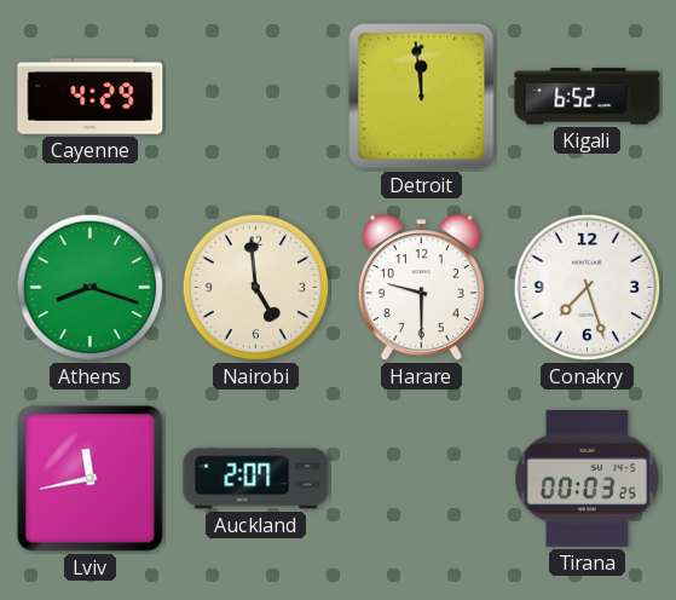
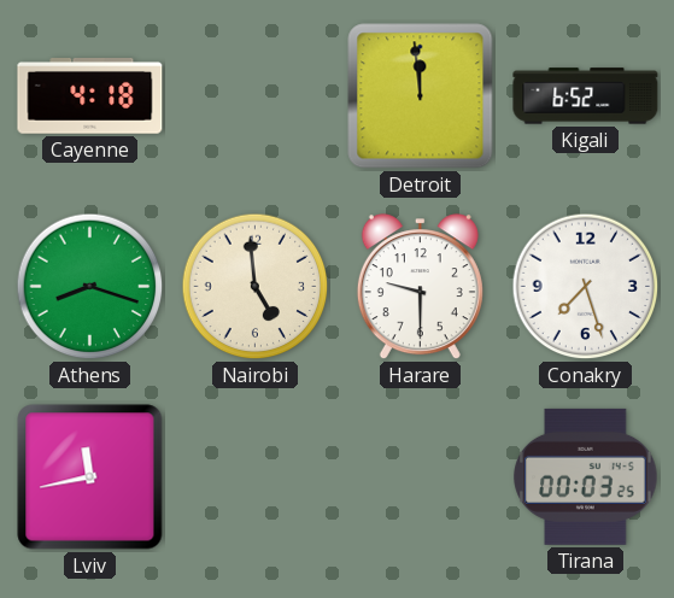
Cayenne: 4:29 -> 4:18
Auckland: 2:07 -> none
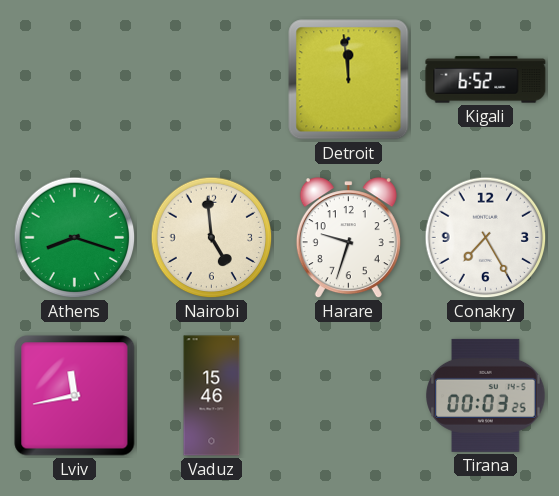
Cayenne: 4:18 -> none
Harare: 9:30 -> 9:33
Conakry: 7:27 -> 7:25
Vaduz: none -> 15:46
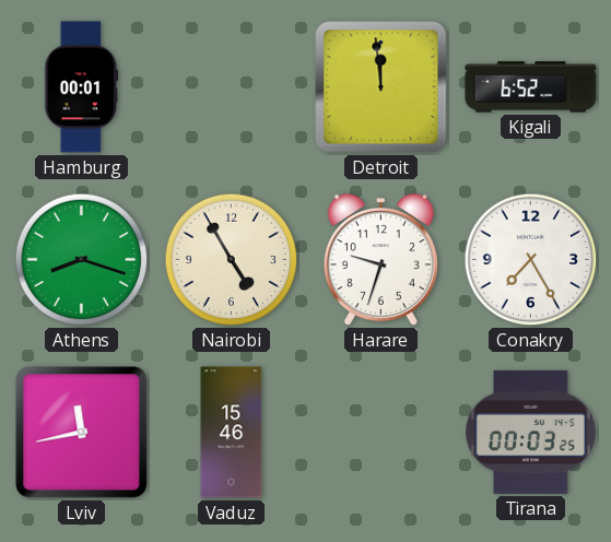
Hamburg: none -> 00:01
Nairobi: 4:59 -> 4:55
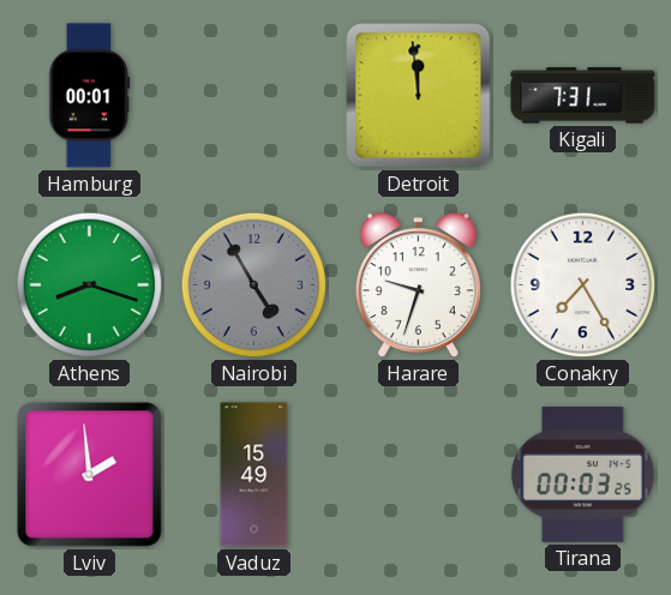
Kigali: 6:52 -> 7:31
Nairobi dial: cream -> grey
Lviv: 11:43 -> 1:59
Vaduz: 15:46 -> 15:49
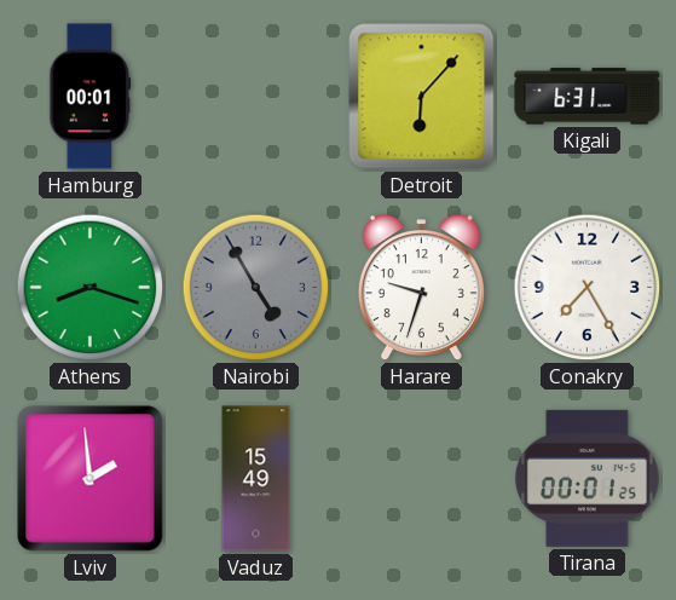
Detroit: 11:59 -> 6:07
Kigali: 7:31 -> 6:31
Tirana: 00:03 -> 00:01
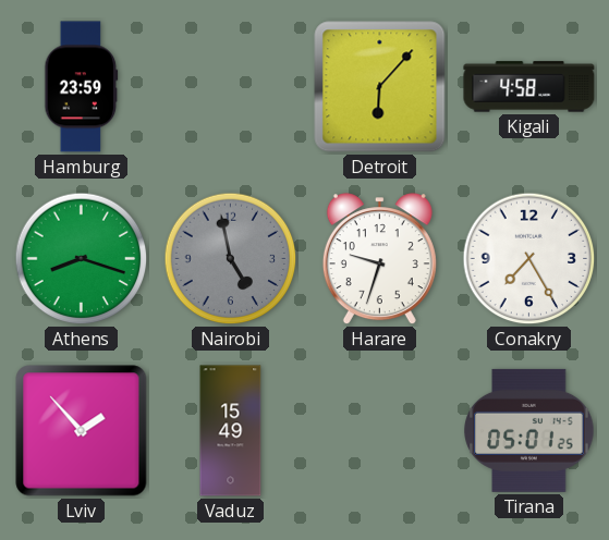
Hamburg: 00:01 -> 23:59
Kigali: 6:31 -> 4:58
Nairobi: 4:55 -> 4:58
Lviv: 1:59 -> 1:53
Tirana: 00:01 -> 05:01
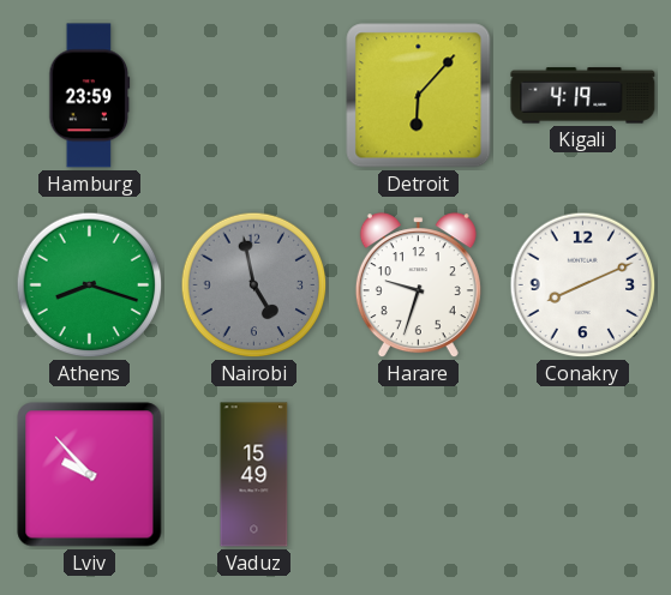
Kigali: 4:58 -> 4:19
Conakry: 7:25 -> 8:11
Lviv: 1:53 -> 9:53
Tirana: 05:01 -> none
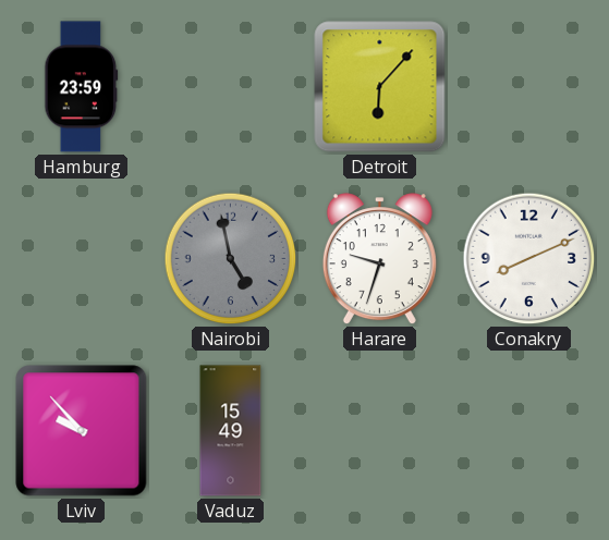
Kigali: 4:19 -> none
Athens: 8:18 -> none
